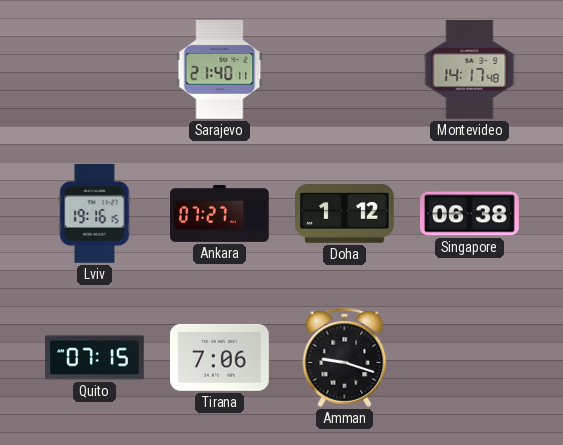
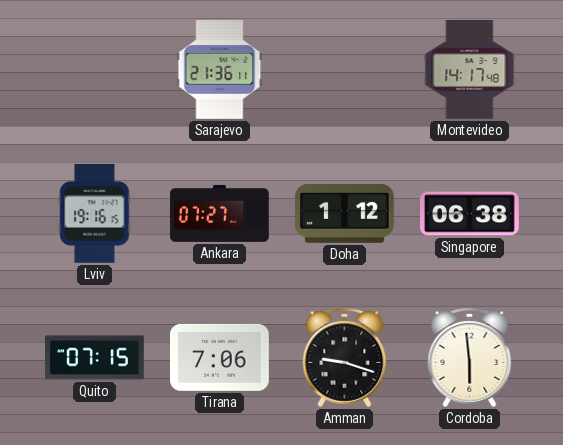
Sarajevo: 21:40 -> 21:36
Cordoba: none -> 5:59
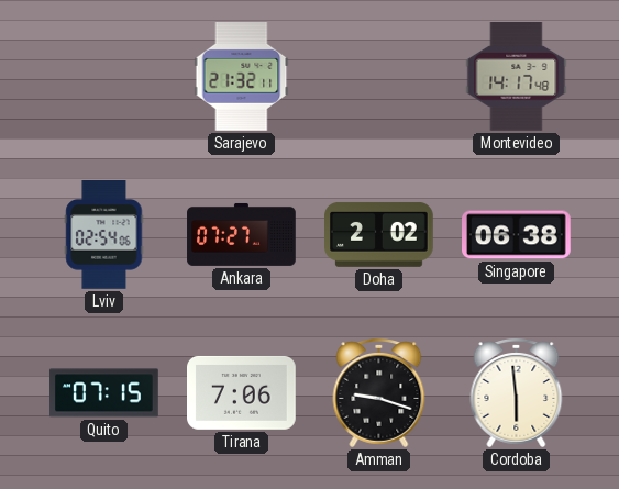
Sarajevo: 21:36 -> 21:32
Lviv: 19:16 -> 02:54
Doha: 1:12 -> 2:02
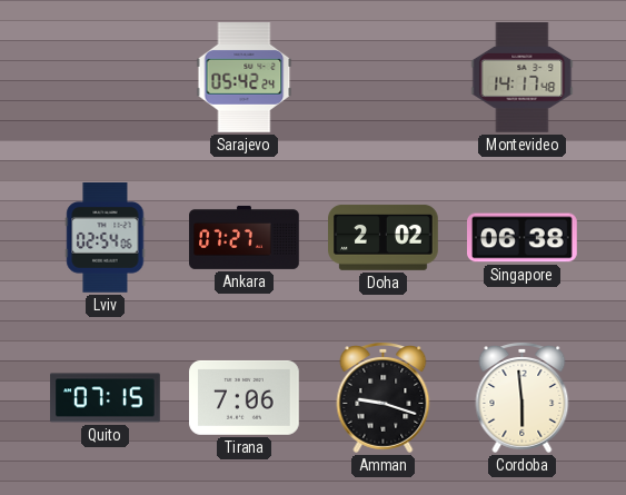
Sarajevo: 21:32 -> 05:42
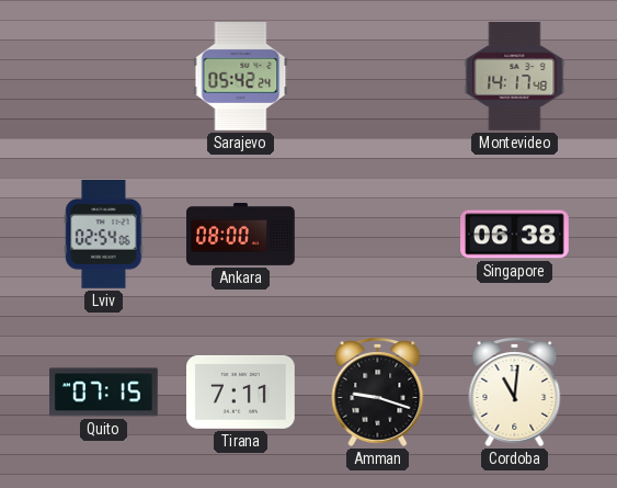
Ankara: 07:27 -> 08:00
Doha: 2:02 -> none
Tirana: 7:06 -> 7:11
Cordoba: 5:59 -> 11:01
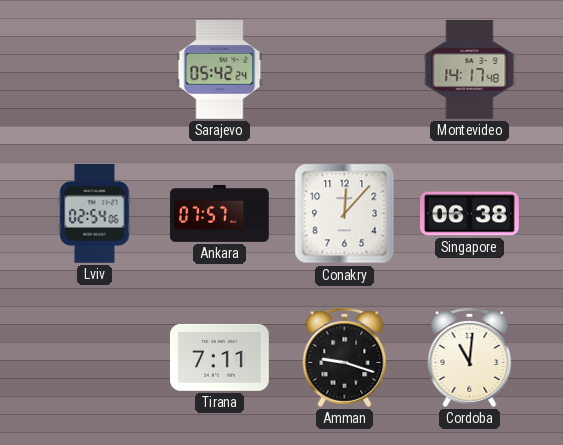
Ankara: 08:00 -> 07:57
Conakry: none -> 12:07
Quito: 07:15 -> none
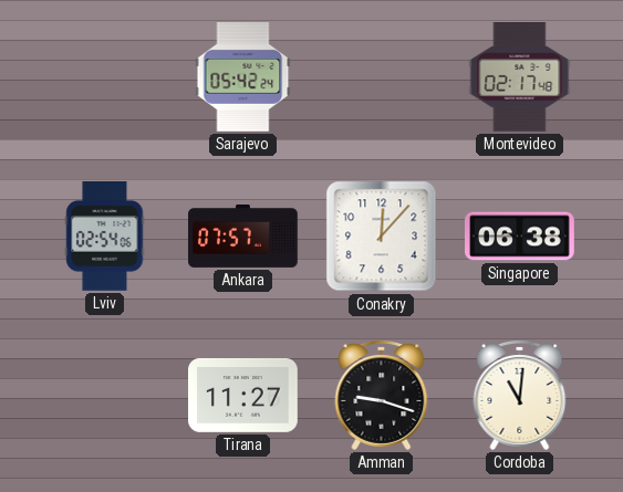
Montevideo: 14:17 -> 02:17
Tirana: 7:11 -> 11:27
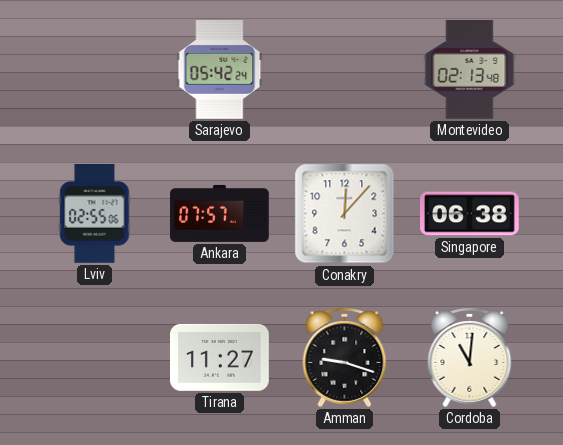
Montevideo: 02:17 -> 02:13
Lviv: 02:54 -> 02:55
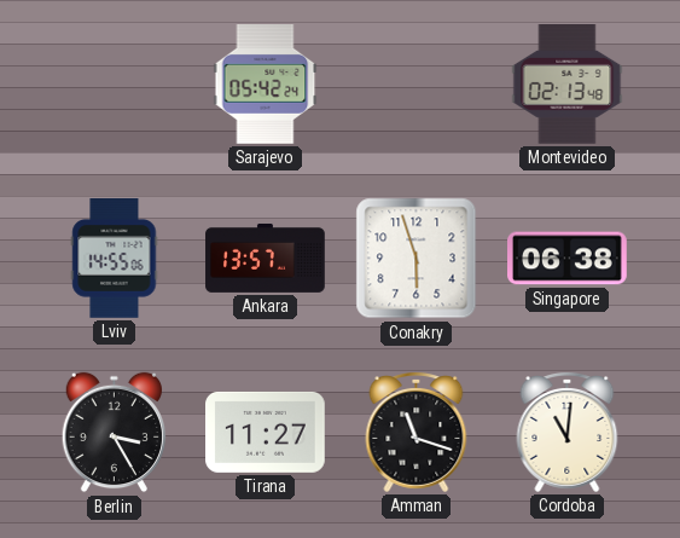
Lviv: 02:55 -> 14:55
Ankara: 07:57 -> 13:57
Conakry: 12:07 -> 5:57
Berlin: none -> 3:25
Amman: 9:18 -> 11:18
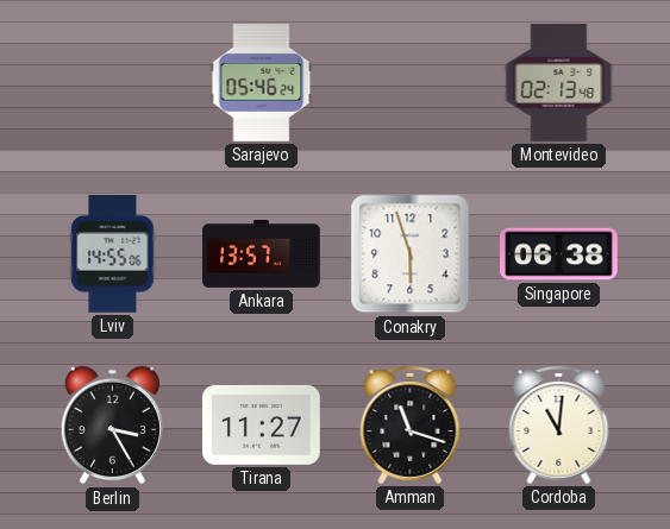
Sarajevo: 05:42 -> 05:46
